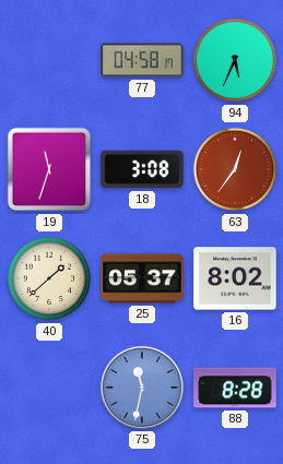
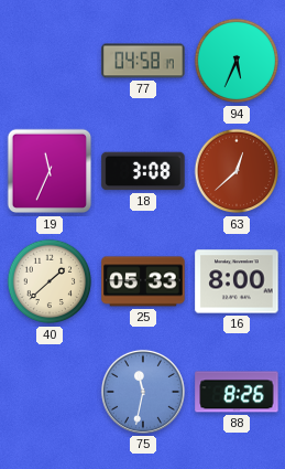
19: 11:33 -> 11:34
63: 12:36 -> 12:38
25: 05:37 -> 05:33
16: 8:02 -> 8:00
88: 8:28 -> 8:26
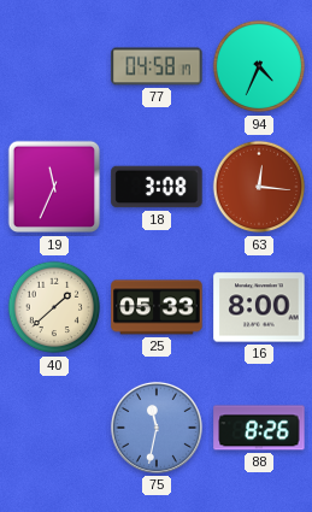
94: 5:34 -> 4:34
63: 12:38 -> 12:16
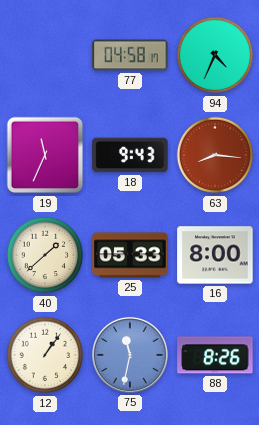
18: 3:08 -> 9:43
63: 12:16 -> 8:16
12: none -> 1:06
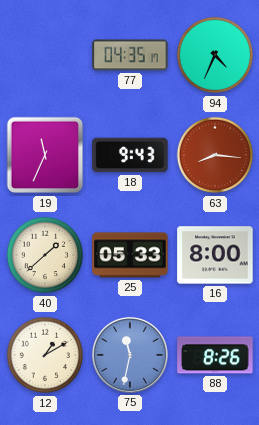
77: 04:58 -> 04:35
12: 1:06 -> 1:10
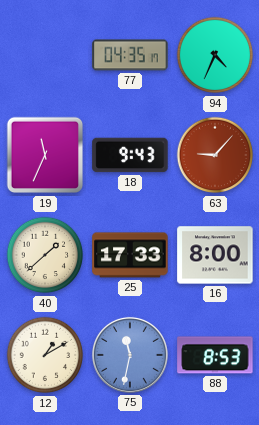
63: 8:16 -> 9:07
25: 05:33 -> 17:33
88: 8:26 -> 8:53
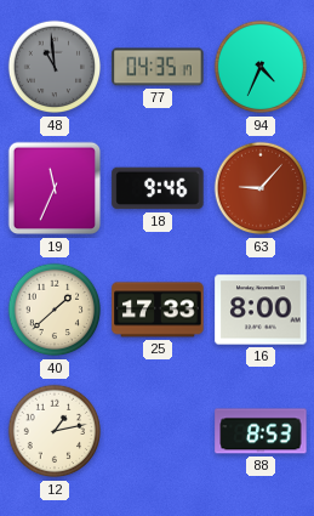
48: none -> 10:59
18: 9:43 -> 9:46
12: 1:10 -> 1:13
75: 11:32 -> none
